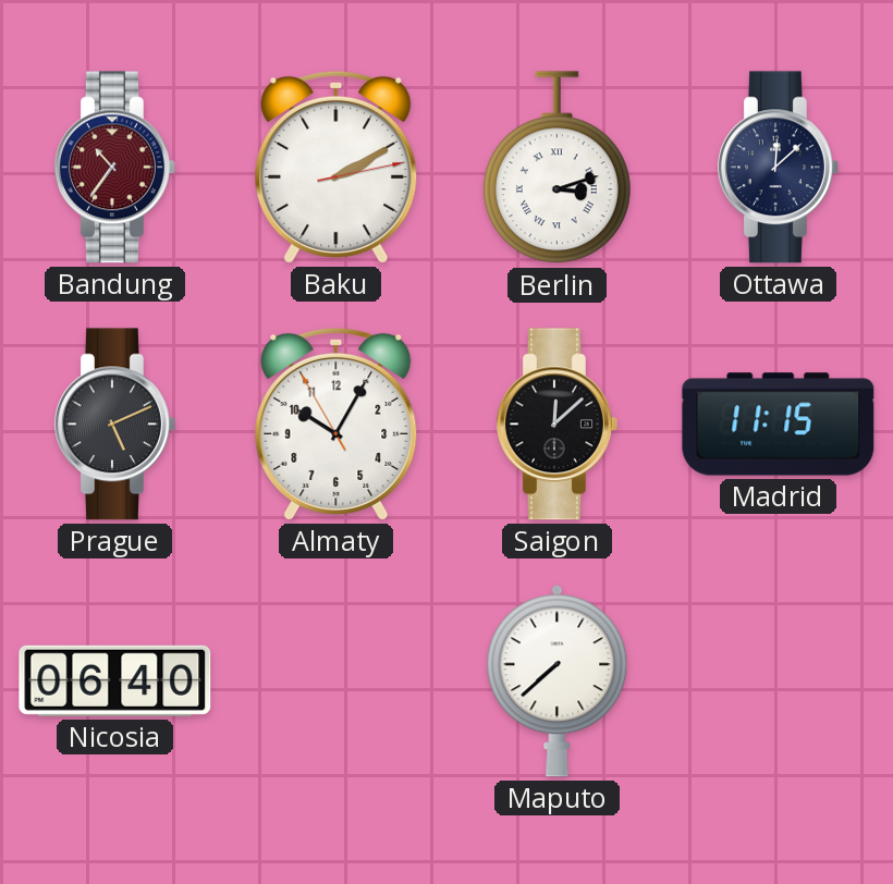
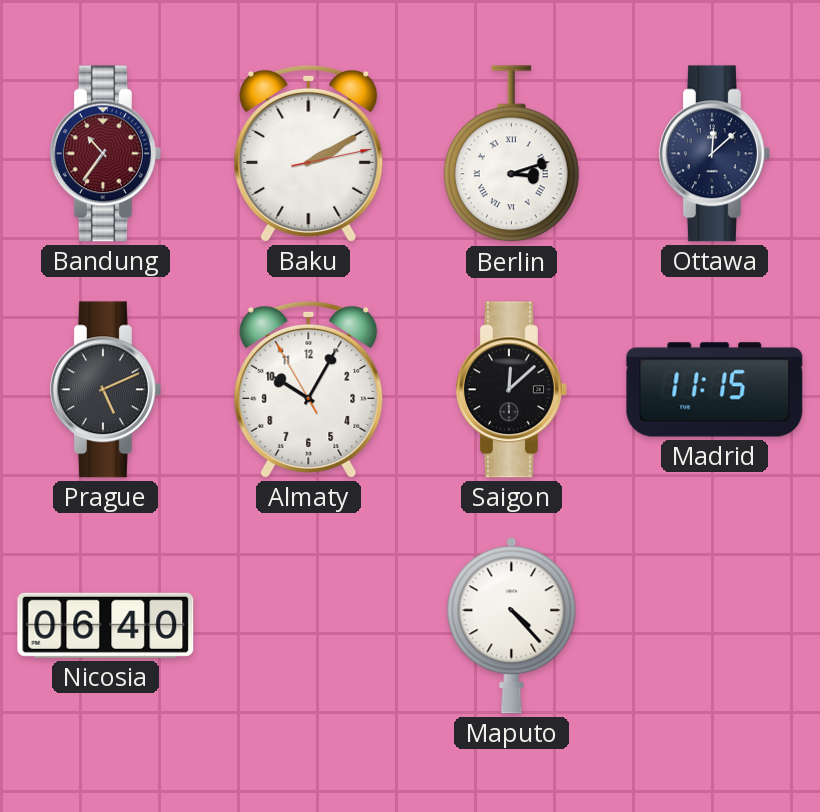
Maputo: 7:38 -> 4:23
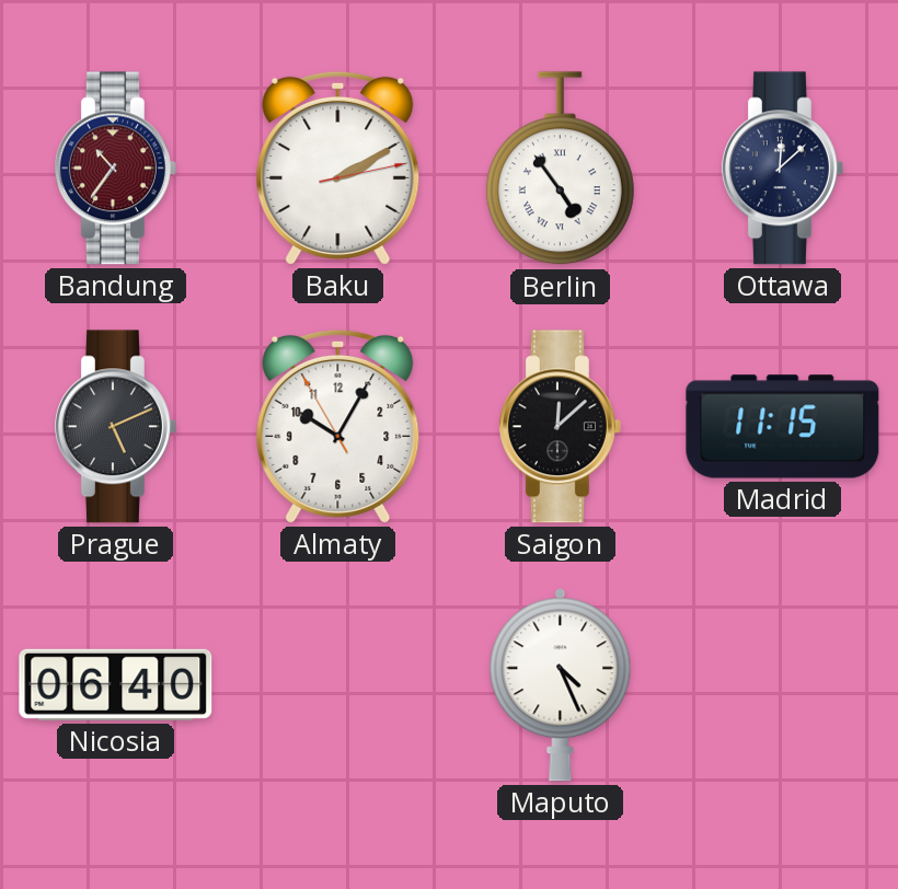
Berlin: 3:12 -> 4:54
Maputo: 4:23 -> 4:26
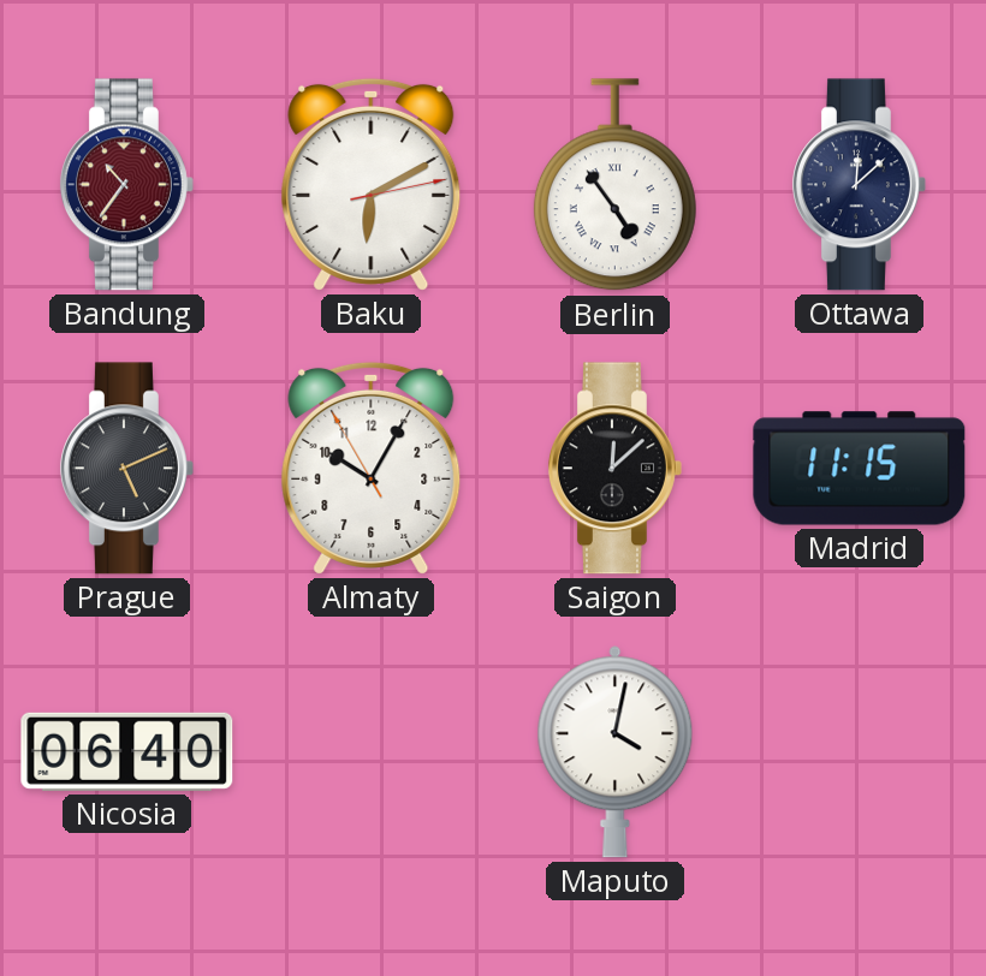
Baku: 2:10 -> 6:10
Maputo: 4:26 -> 4:02
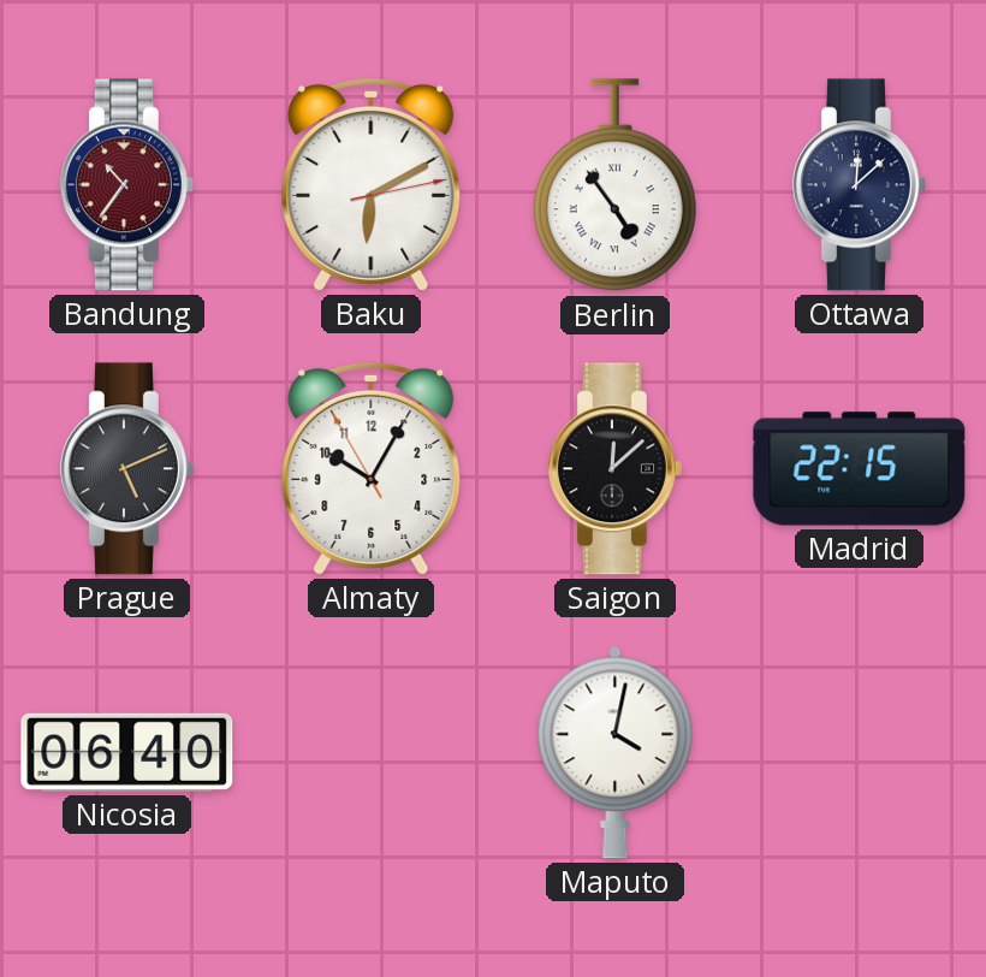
Madrid: 11:15 -> 22:15
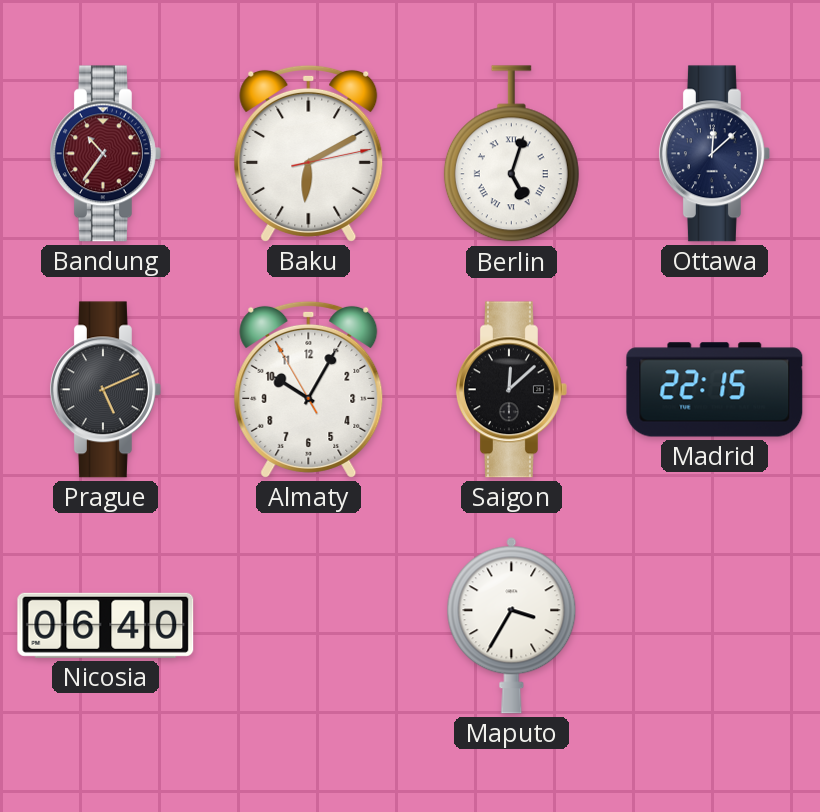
Berlin: 4:54 -> 5:03
Maputo: 4:02 -> 3:35
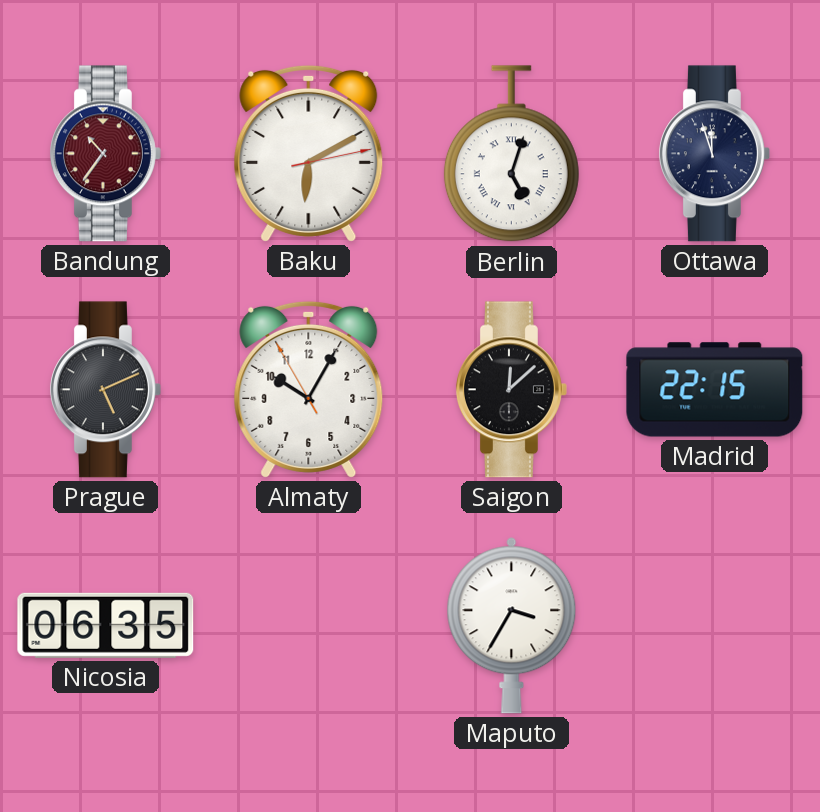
Ottawa: 12:08 -> 11:57
Nicosia: 06:40 -> 06:35
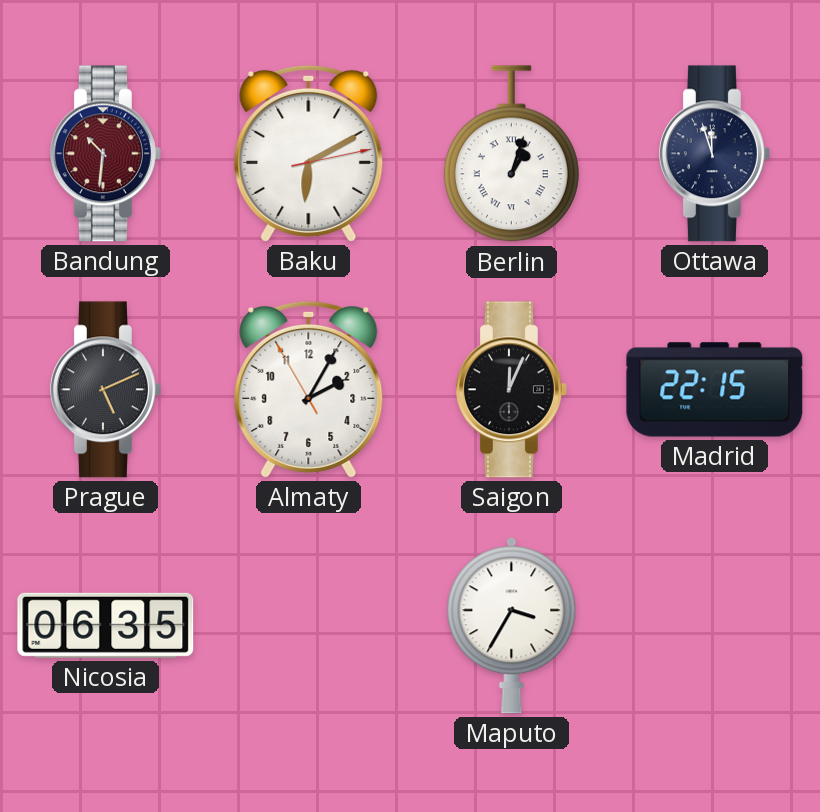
Bandung: 10:36 -> 10:31
Berlin: 5:03 -> 1:03
Almaty: 10:04 -> 2:04
Saigon: 12:08 -> 12:04
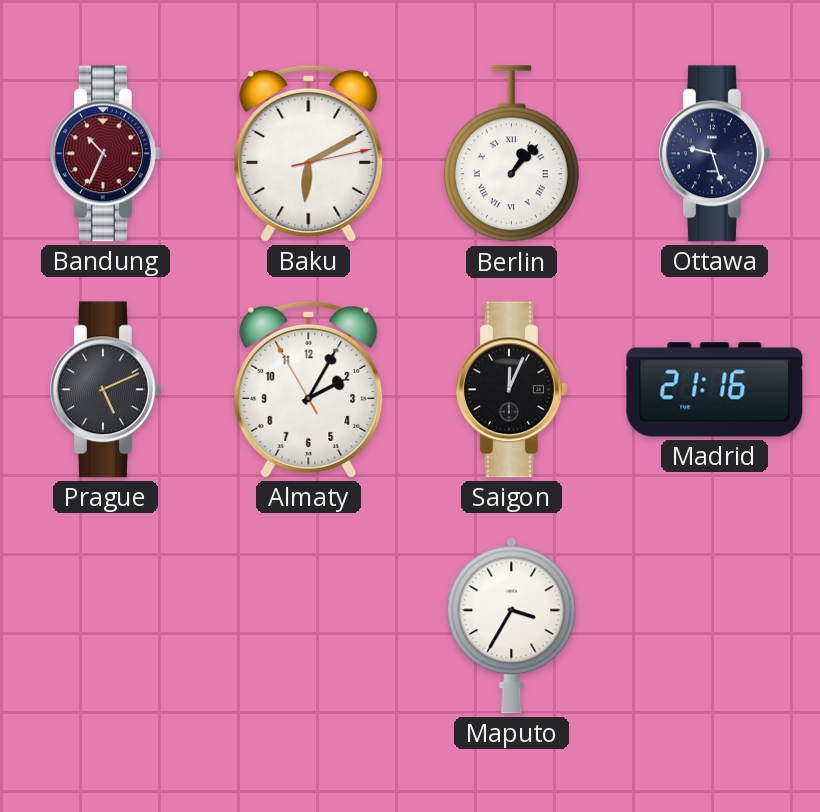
Bandung: 10:31 -> 10:34
Berlin: 1:03 -> 1:07
Ottawa: 11:57 -> 9:27
Madrid: 22:15 -> 21:16
Nicosia: 06:35 -> none
